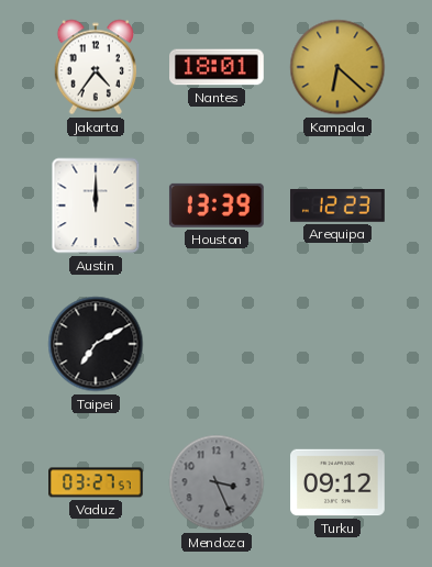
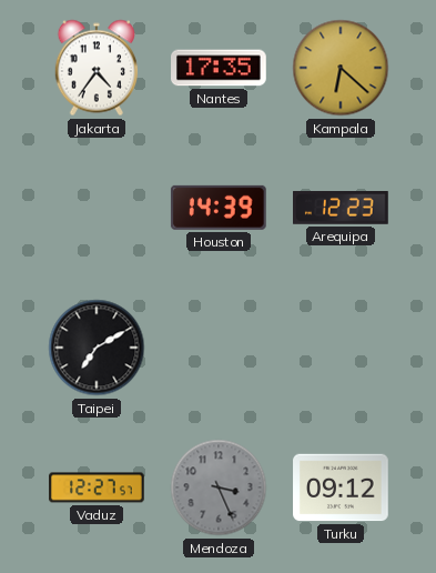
Nantes: 18:01 -> 17:35
Austin: 12:00 -> none
Houston: 13:39 -> 14:39
Vaduz: 03:27 -> 12:27
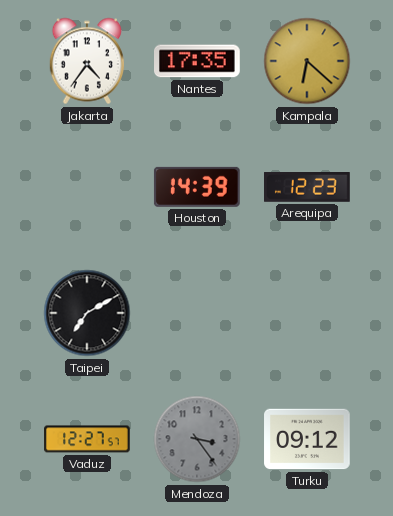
Mendoza: 3:26 -> 3:24
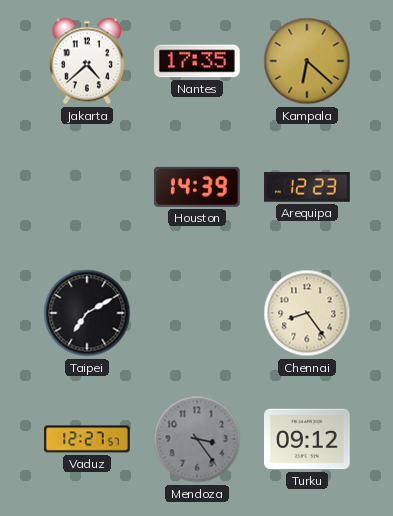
Jakarta: 4:36 -> 4:38
Chennai: none -> 8:24
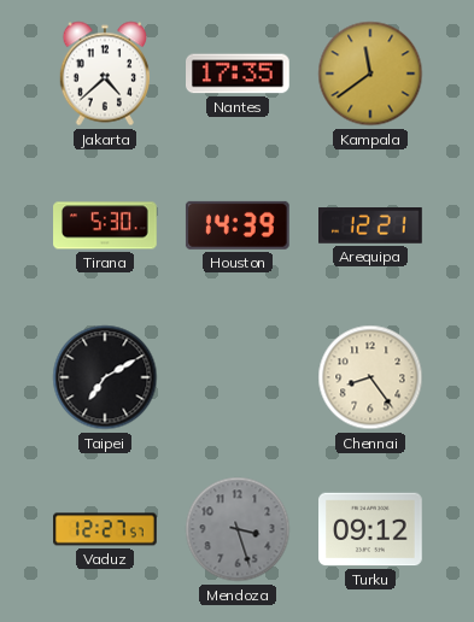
Kampala: 6:22 -> 11:39
Tirana: none -> 5:30
Arequipa: 12:23 -> 12:21
Mendoza: 3:24 -> 3:27
